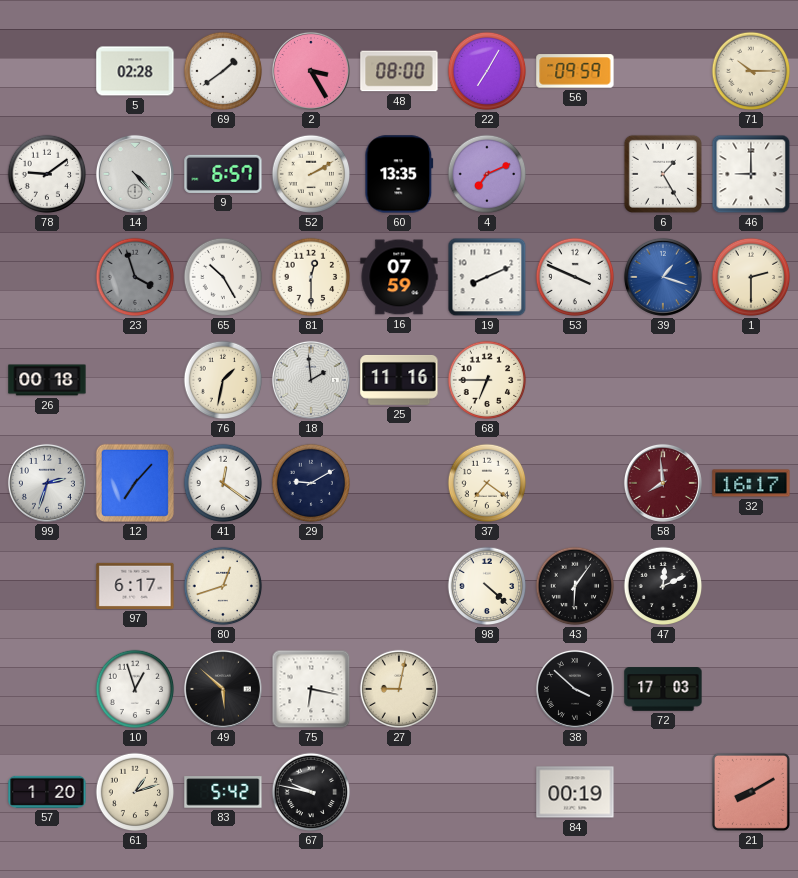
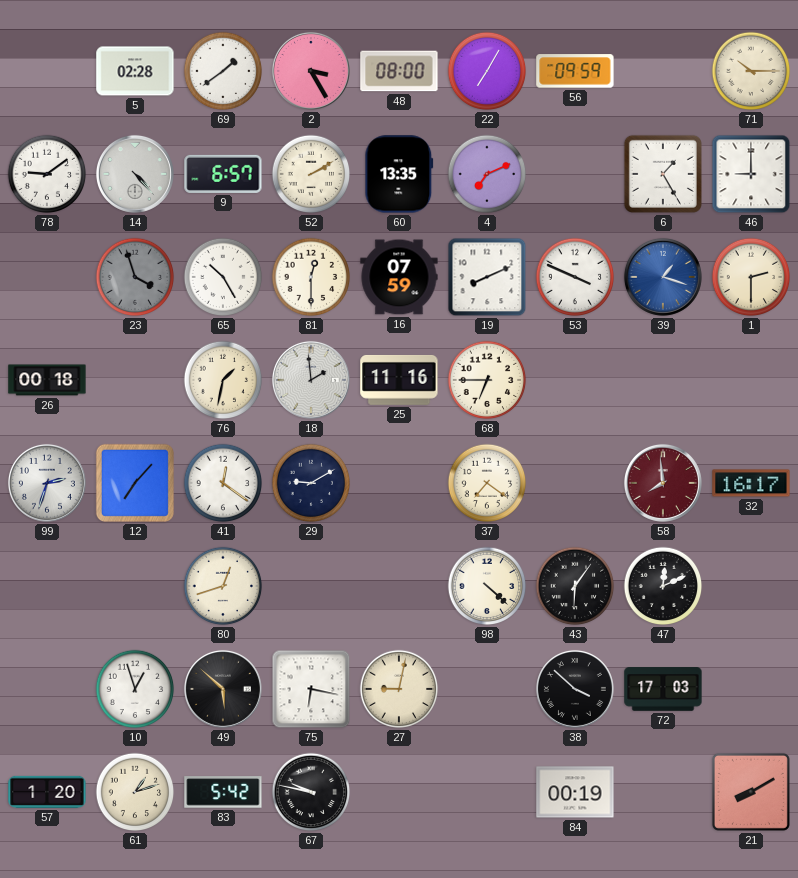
97: 6:17 -> none
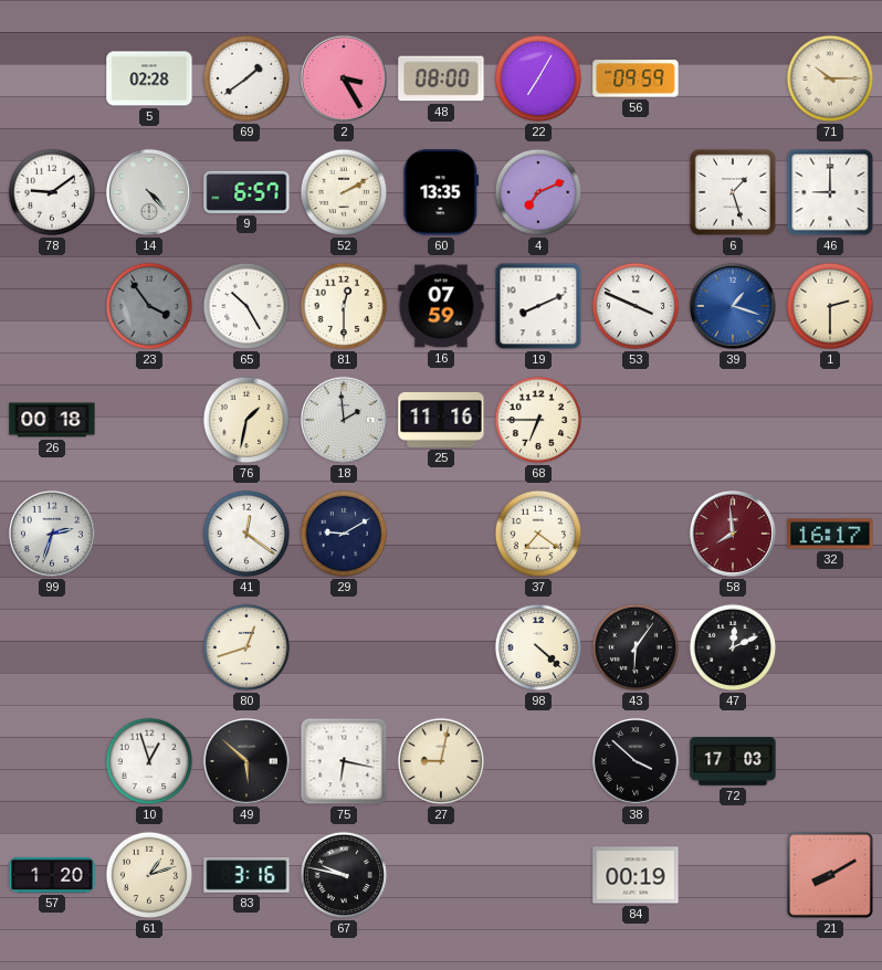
6: 1:25 -> 1:27
23: 3:57 -> 3:54
12: 7:07 -> none
83: 5:42 -> 3:16
